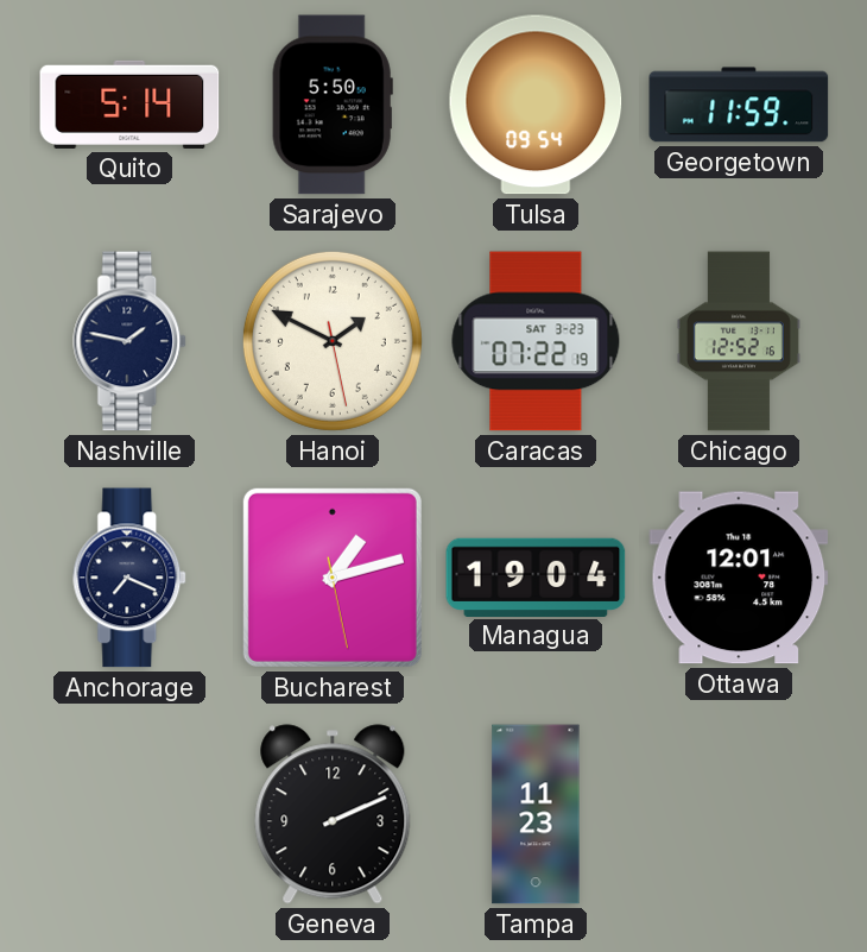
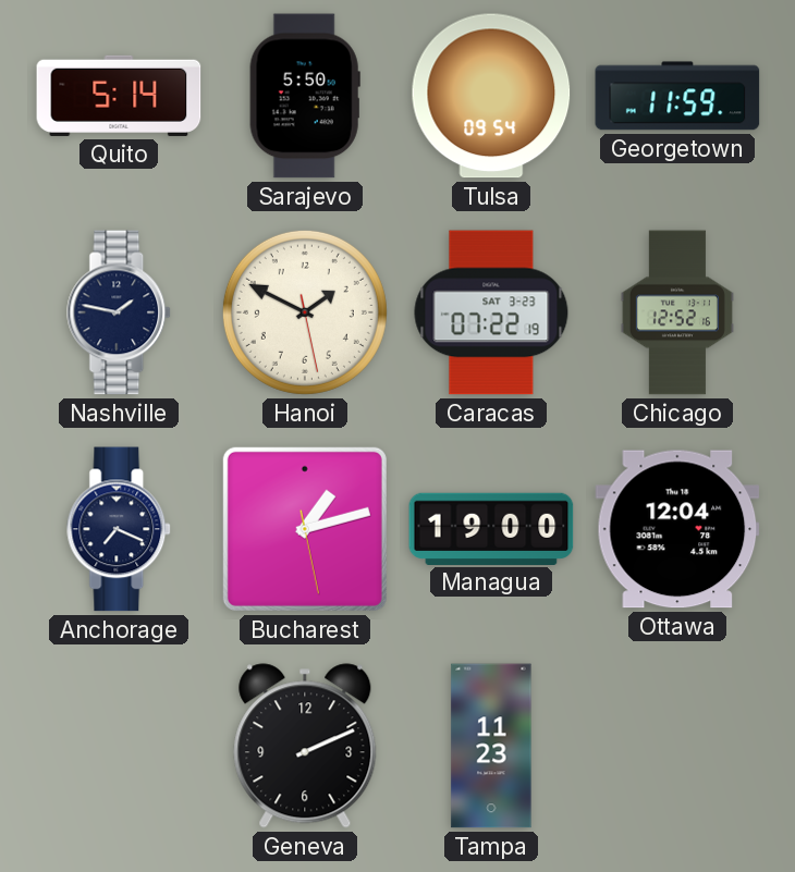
Managua: 19:04 -> 19:00
Ottawa: 12:01 -> 12:04
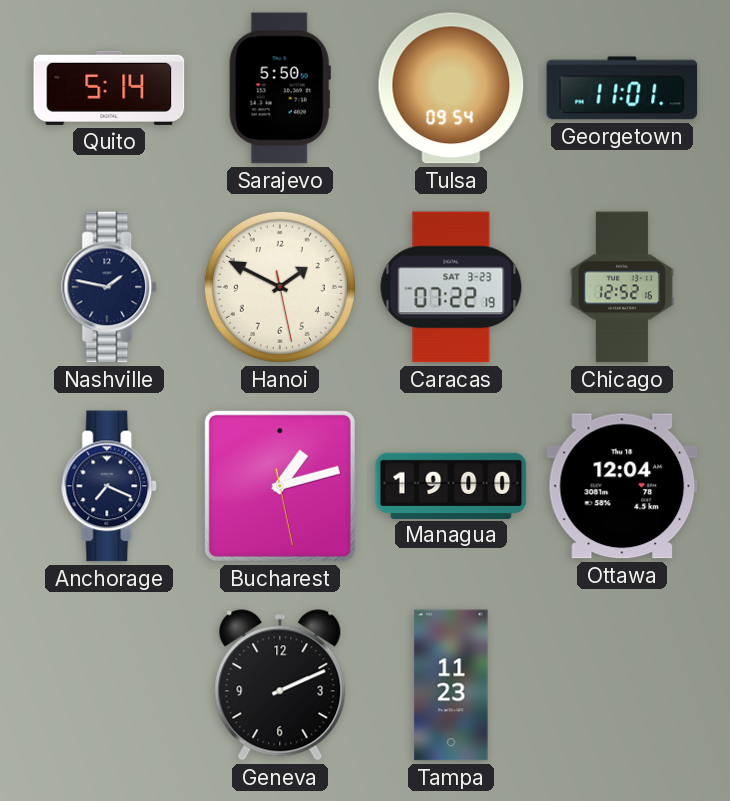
Georgetown: 11:59 -> 11:01
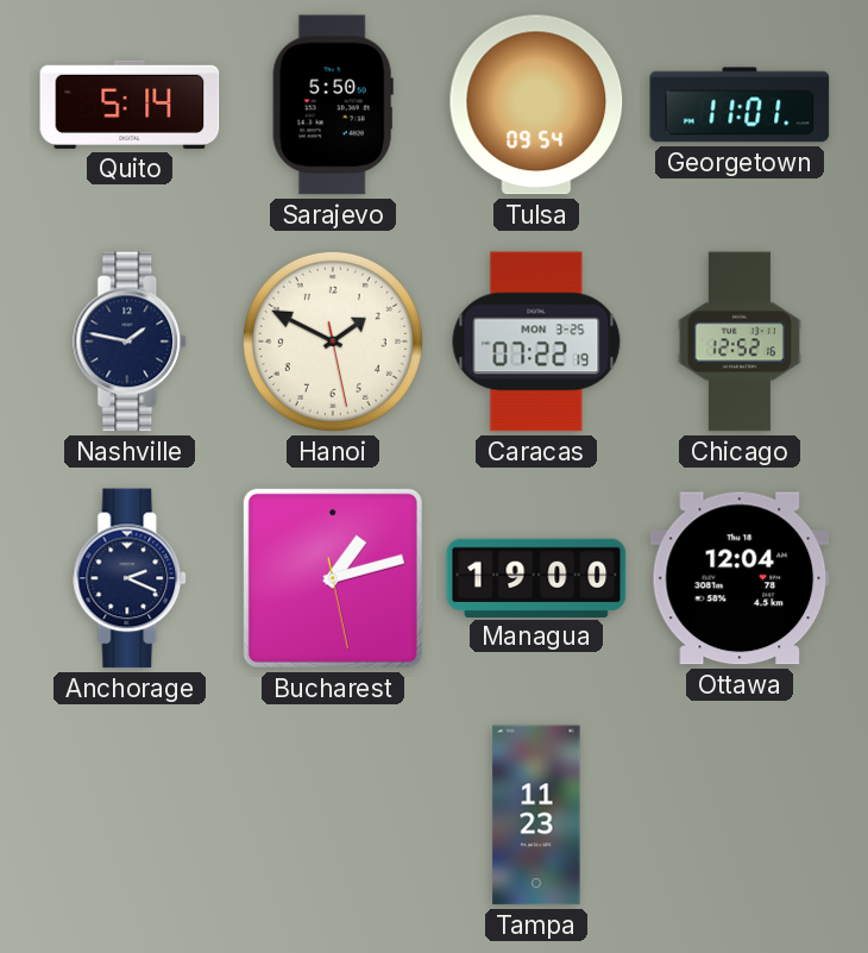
Caracas date: SAT 3-23 -> MON 3-25
Anchorage: 7:19 -> 2:19
Geneva: 2:11 -> none
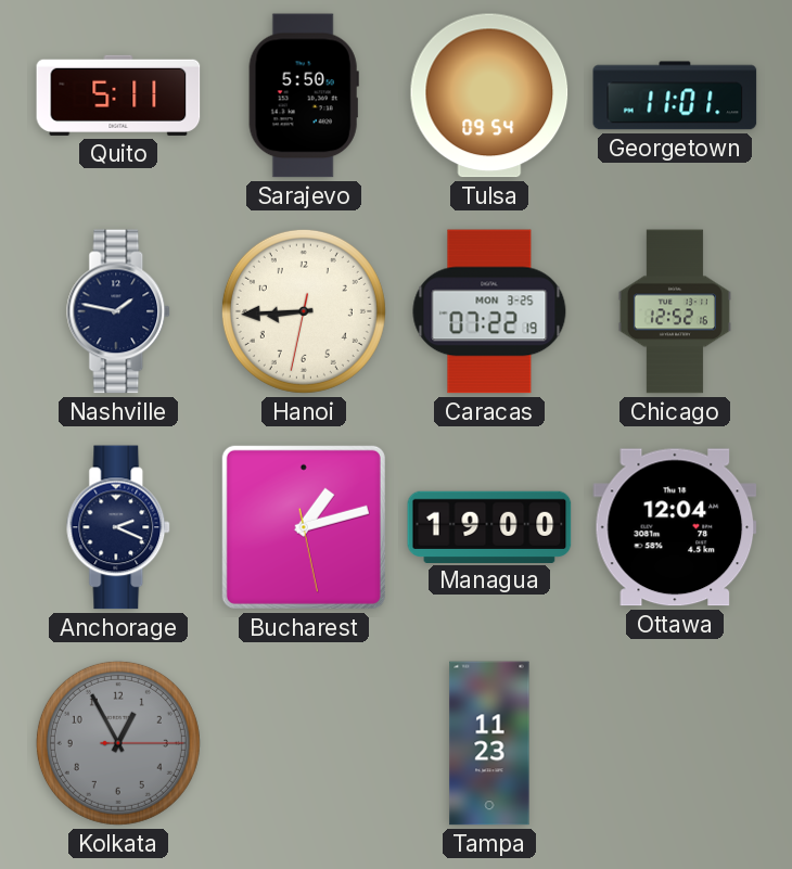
Quito: 5:14 -> 5:11
Hanoi: 1:49 -> 8:44
Kolkata: none -> 12:55
